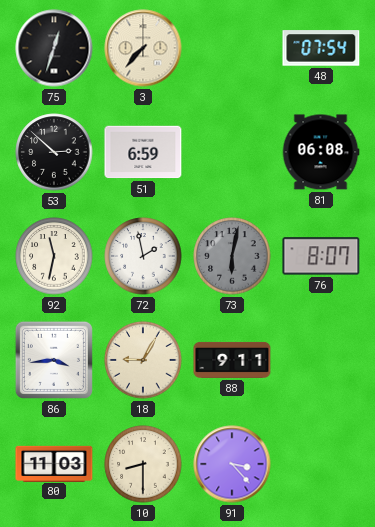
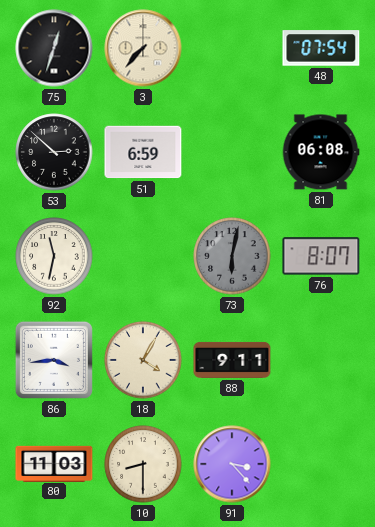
72: 1:58 -> none
18: 9:05 -> 4:05
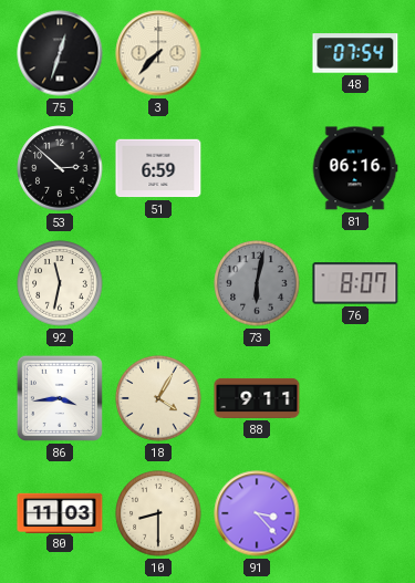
81: 06:08 -> 06:16
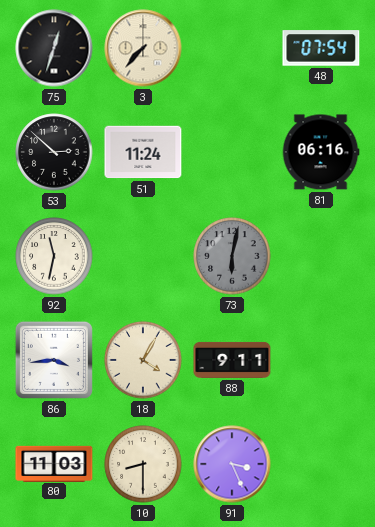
51: 6:59 -> 11:24
76: 8:07 -> none
91: 3:23 -> 3:26
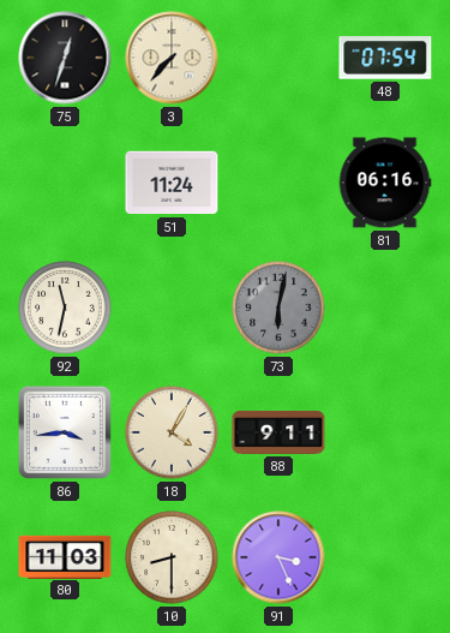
53: 2:52 -> none
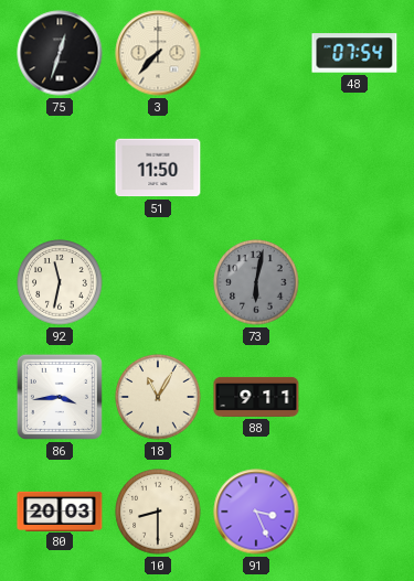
51: 11:24 -> 11:50
81: 06:16 -> none
18: 4:05 -> 11:05
80: 11:03 -> 20:03
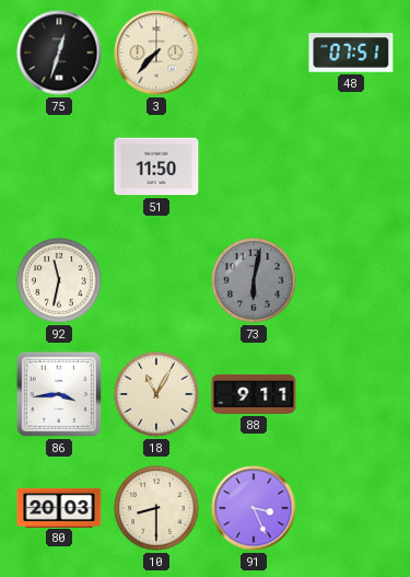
48: 07:54 -> 07:51
